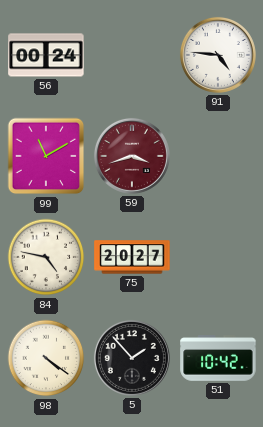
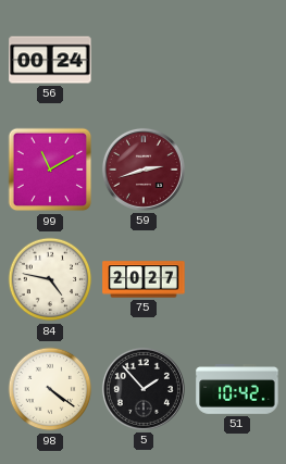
91: 4:46 -> none
59: 3:42 -> 2:42
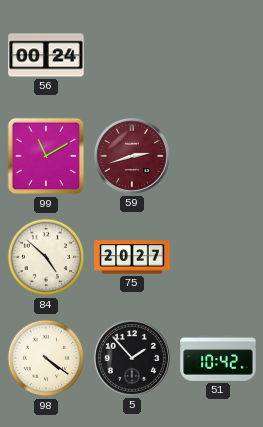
84: 4:47 -> 4:52
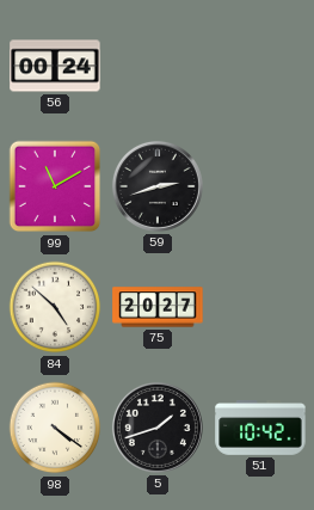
59 dial: burgundy -> black
5: 1:53 -> 1:42
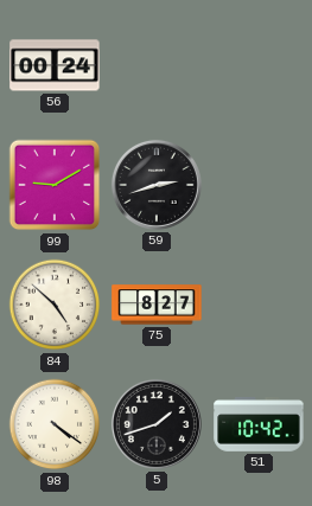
99: 11:10 -> 9:10
75: 20:27 -> 8:27
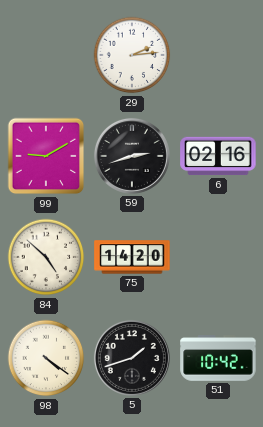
56: 00:24 -> none
29: none -> 2:14
6: none -> 02:16
75: 8:27 -> 14:20
